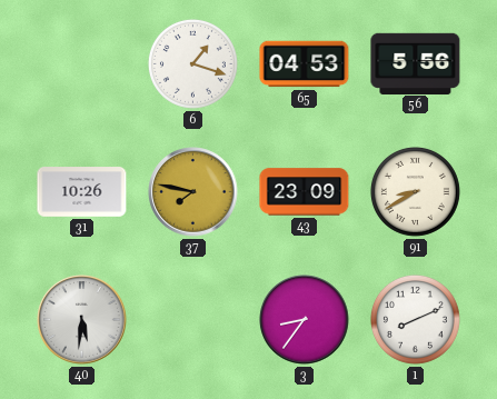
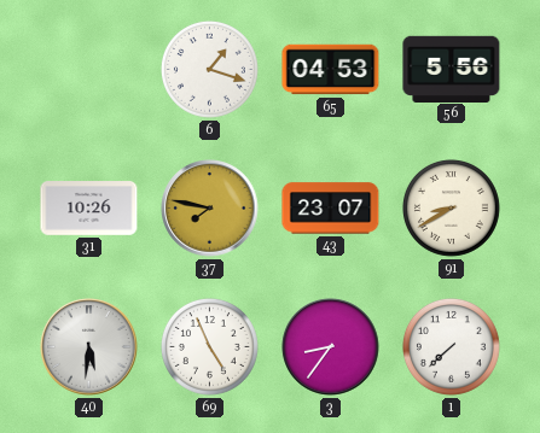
43: 23:09 -> 23:07
69: none -> 4:56
1: 8:11 -> 7:38
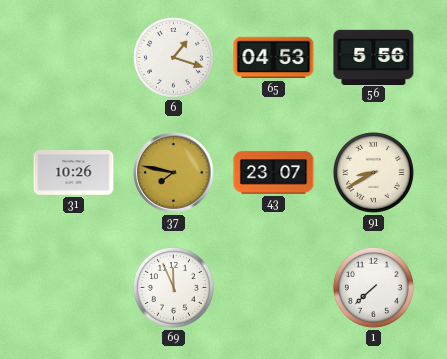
40: 5:31 -> none
69: 4:56 -> 11:56
3: 8:36 -> none
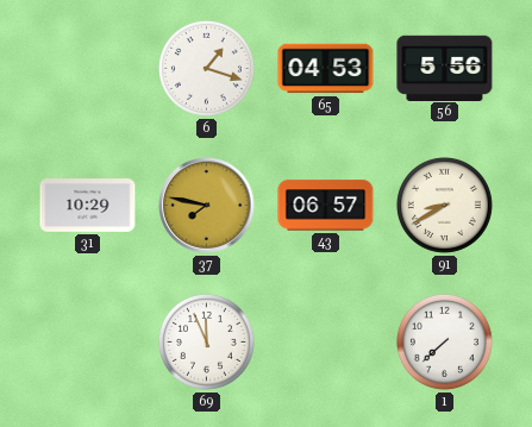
31: 10:26 -> 10:29
43: 23:07 -> 06:57
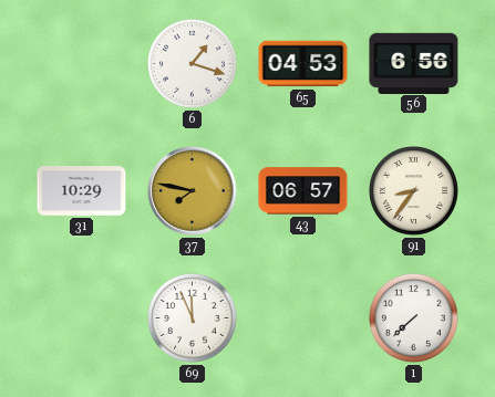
56: 5:56 -> 6:56
91: 8:40 -> 8:36
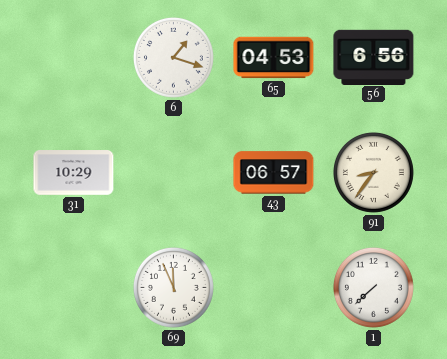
37: 7:47 -> none
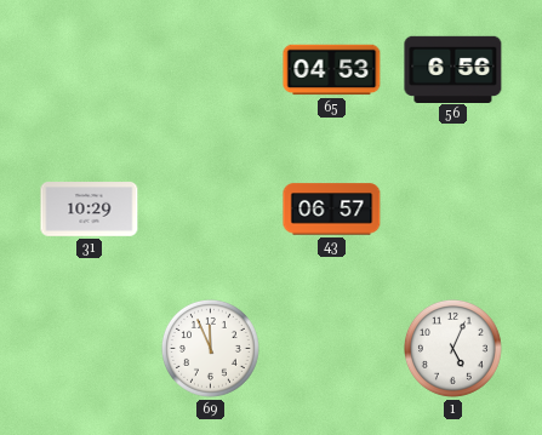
6: 1:18 -> none
91: 8:36 -> none
1: 7:38 -> 5:04
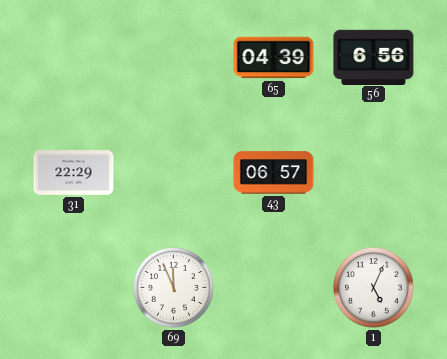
65: 04:53 -> 04:39
31: 10:29 -> 22:29
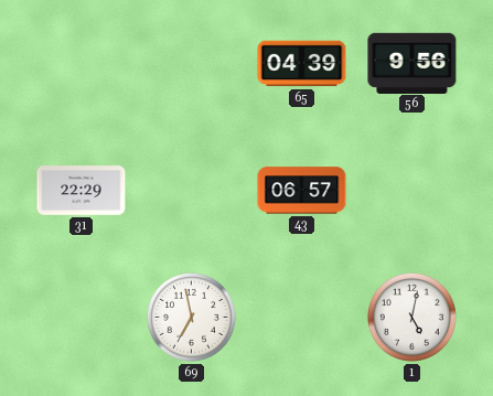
56: 6:56 -> 9:56
69: 11:56 -> 6:58
1: 5:04 -> 5:02
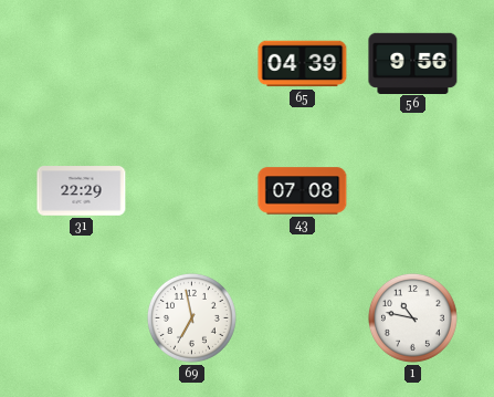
43: 06:57 -> 07:08
1: 5:02 -> 10:47
